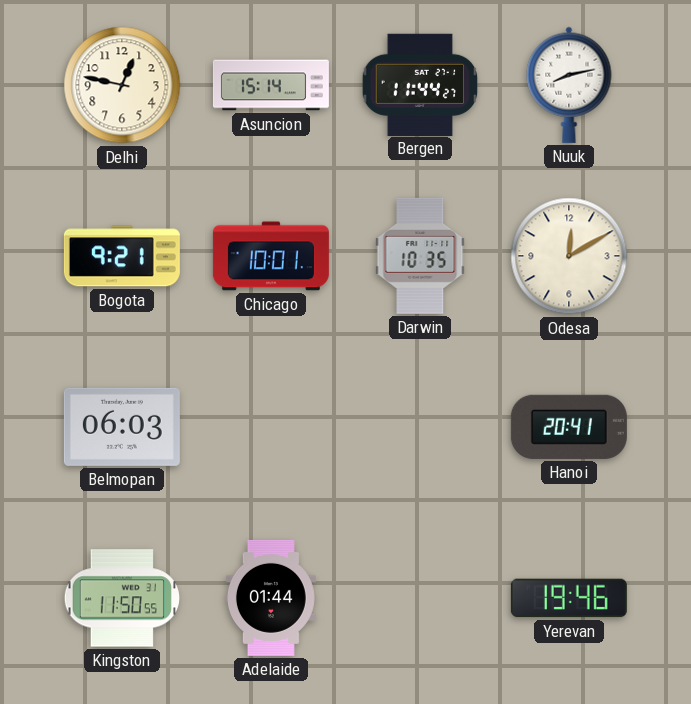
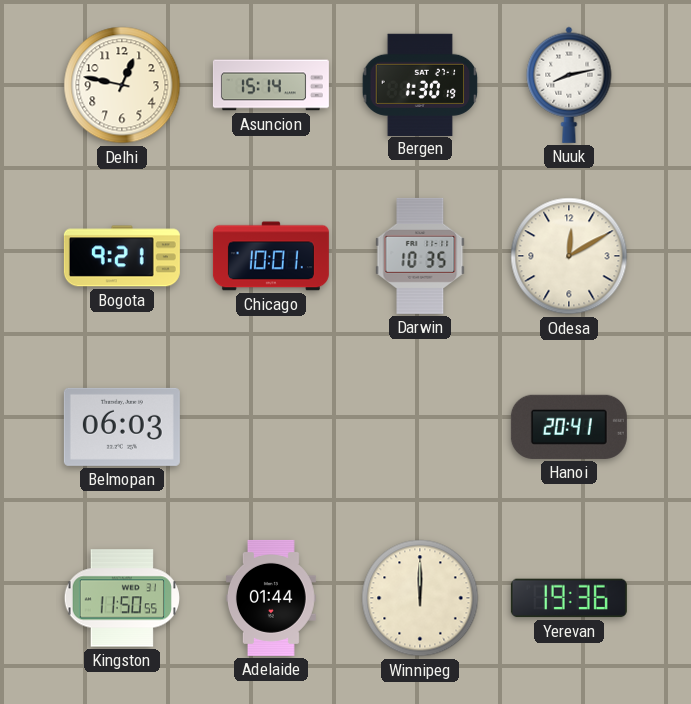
Bergen: 11:44 -> 1:30
Winnipeg: none -> 12:00
Yerevan: 19:46 -> 19:36
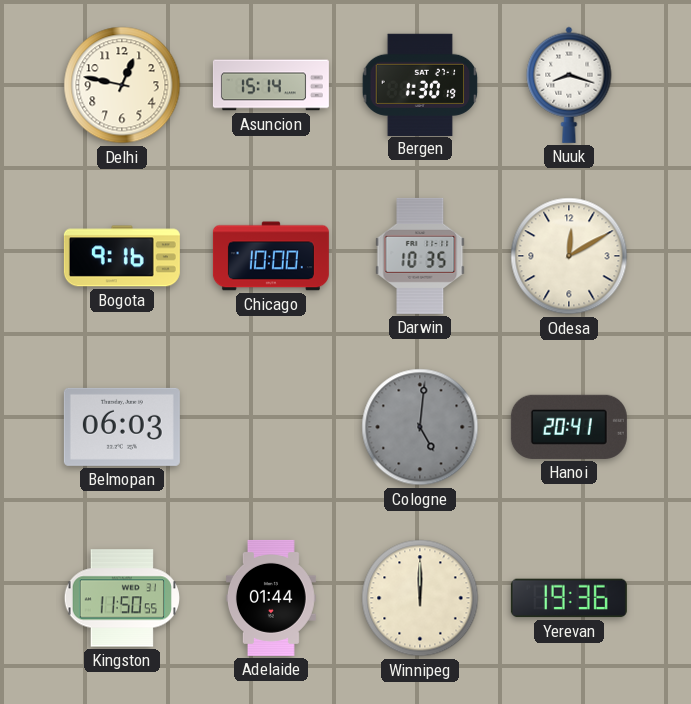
Nuuk: 8:13 -> 8:18
Bogota: 9:21 -> 9:16
Chicago: 10:01 -> 10:00
Cologne: none -> 5:01
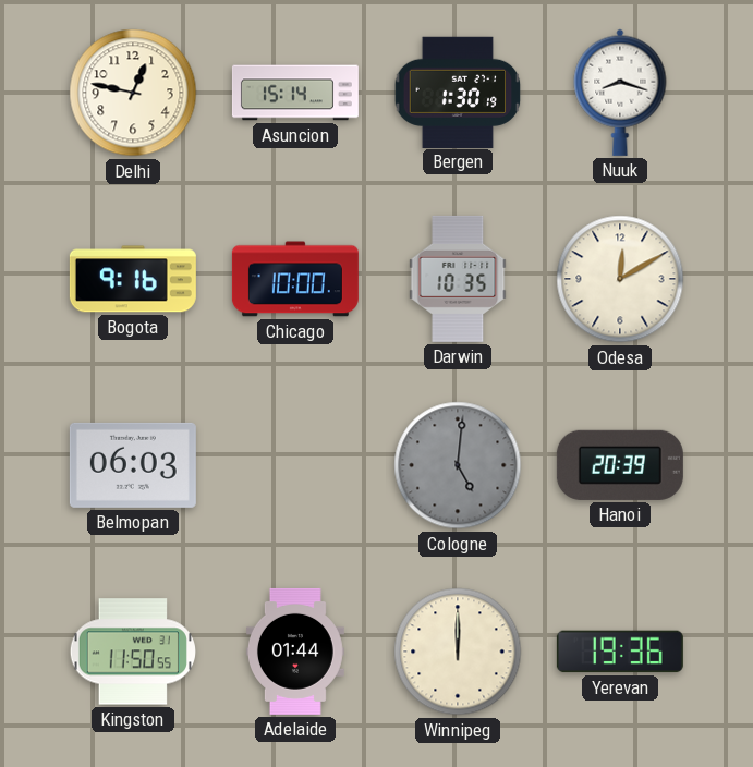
Hanoi: 20:41 -> 20:39
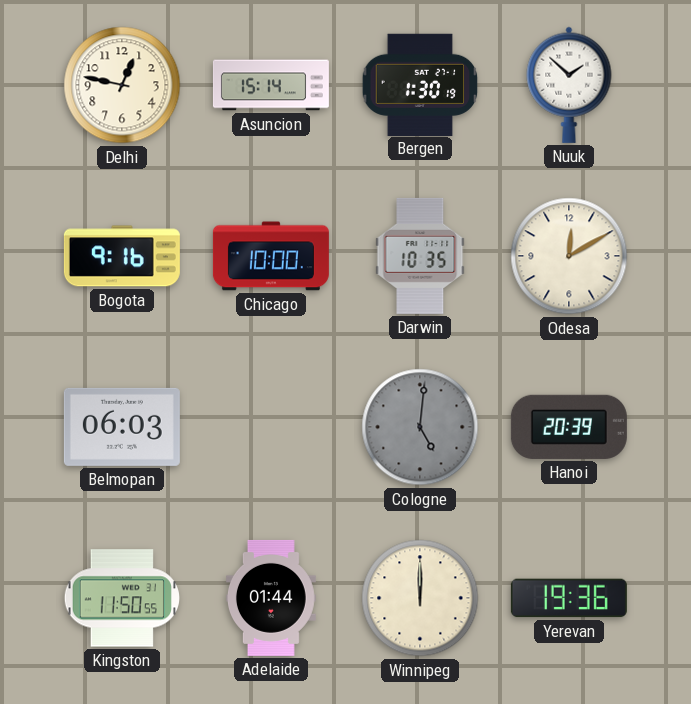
Nuuk: 8:18 -> 1:52
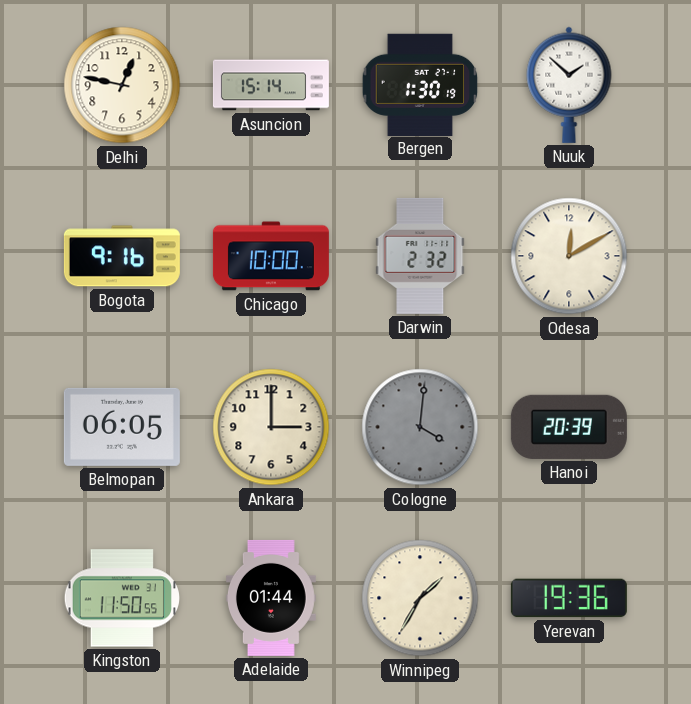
Darwin: 10:35 -> 2:32
Belmopan: 06:03 -> 06:05
Ankara: none -> 3:00
Cologne: 5:01 -> 4:01
Winnipeg: 12:00 -> 1:35
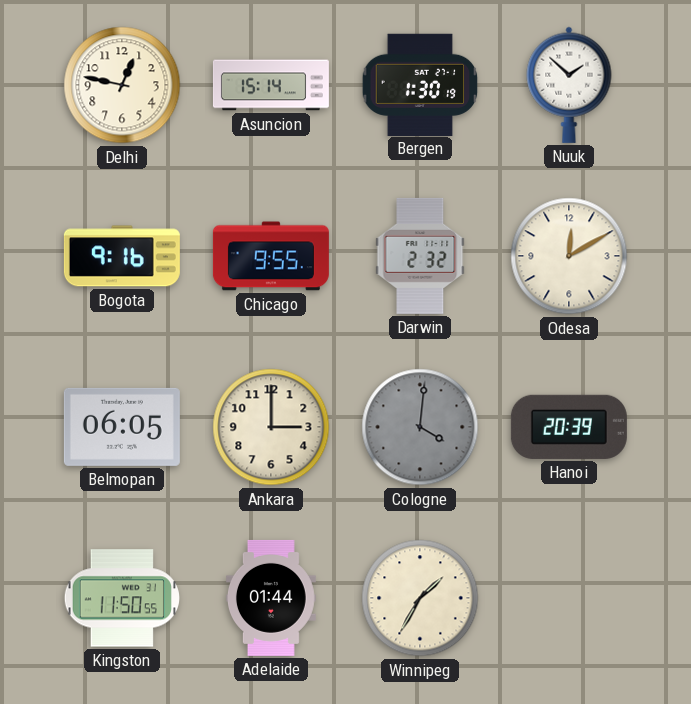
Chicago: 10:00 -> 9:55
Yerevan: 19:36 -> none
